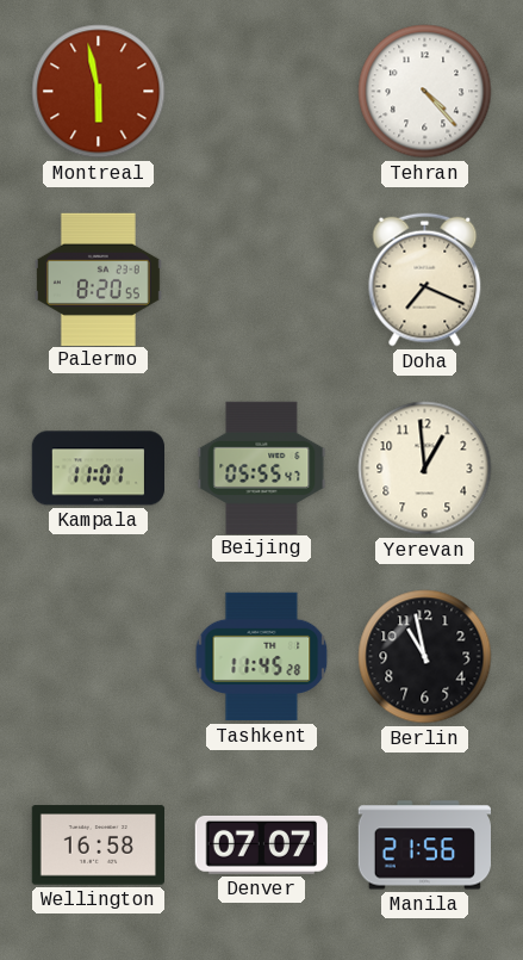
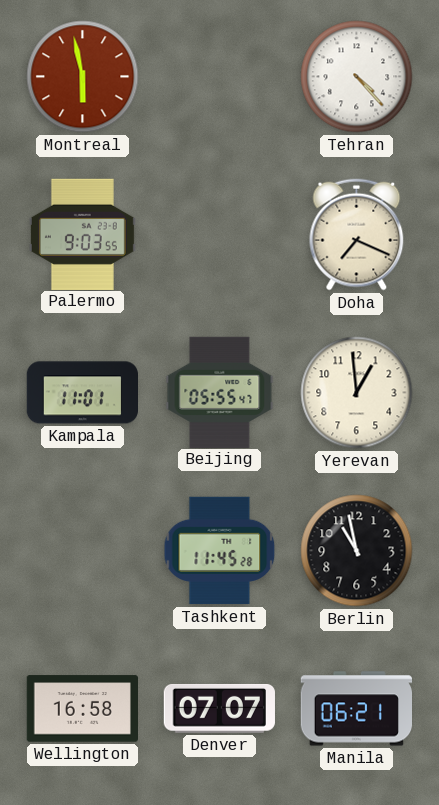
Palermo: 8:20 -> 9:03
Manila: 21:56 -> 06:21
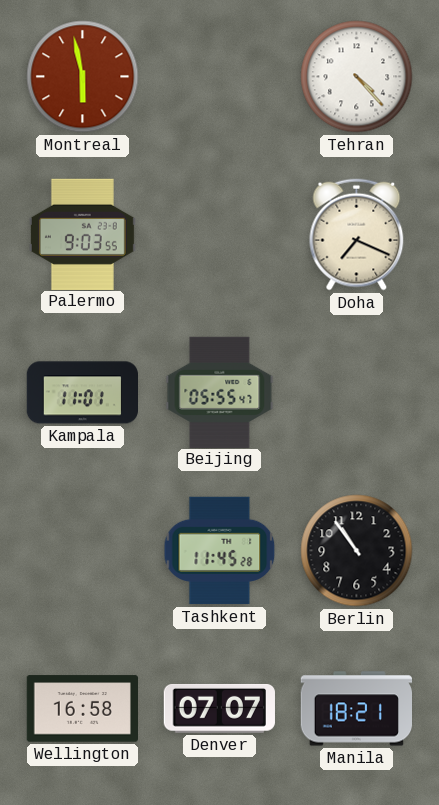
Yerevan: 12:59 -> none
Berlin: 10:58 -> 10:54
Manila: 06:21 -> 18:21
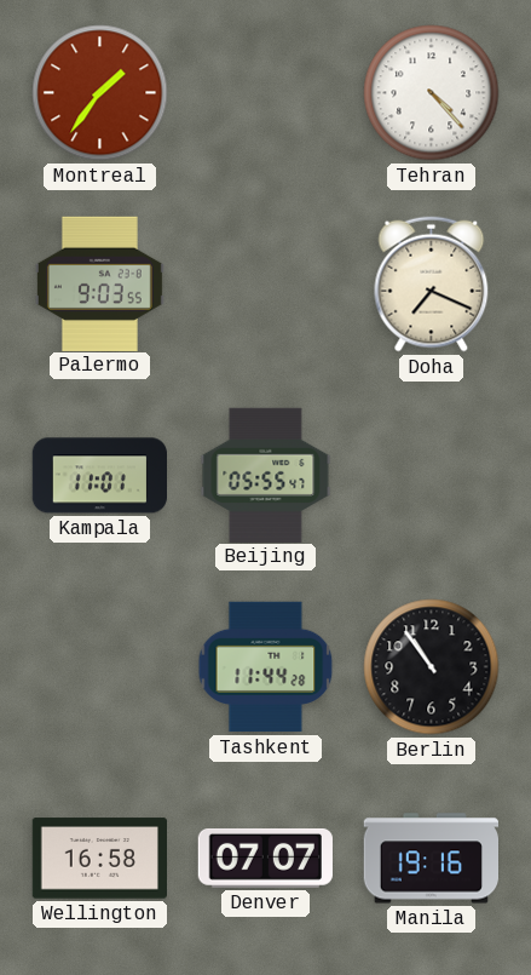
Montreal: 5:58 -> 1:36
Tashkent: 11:45 -> 11:44
Manila: 18:21 -> 19:16
